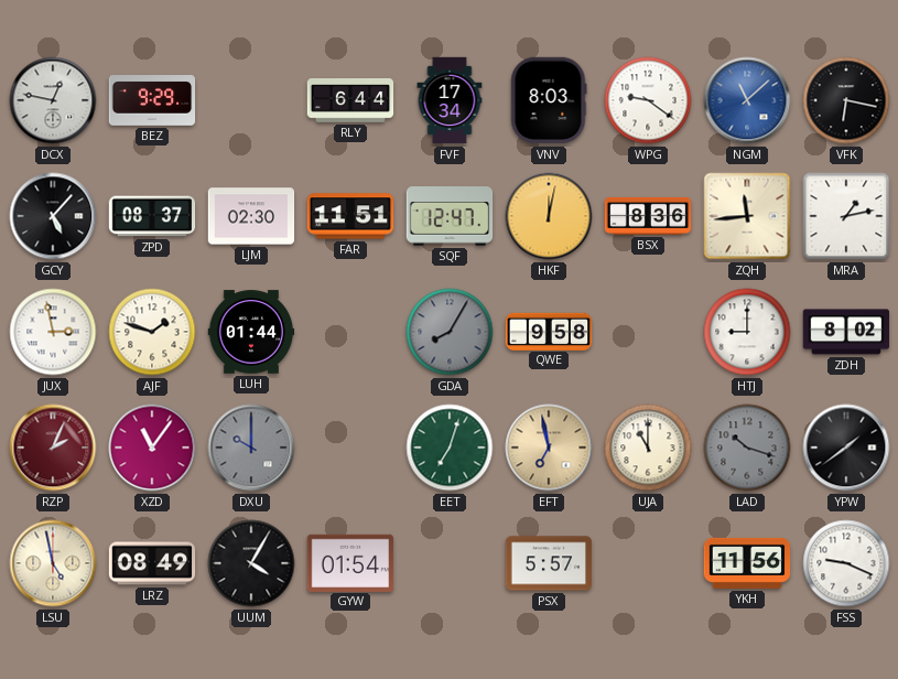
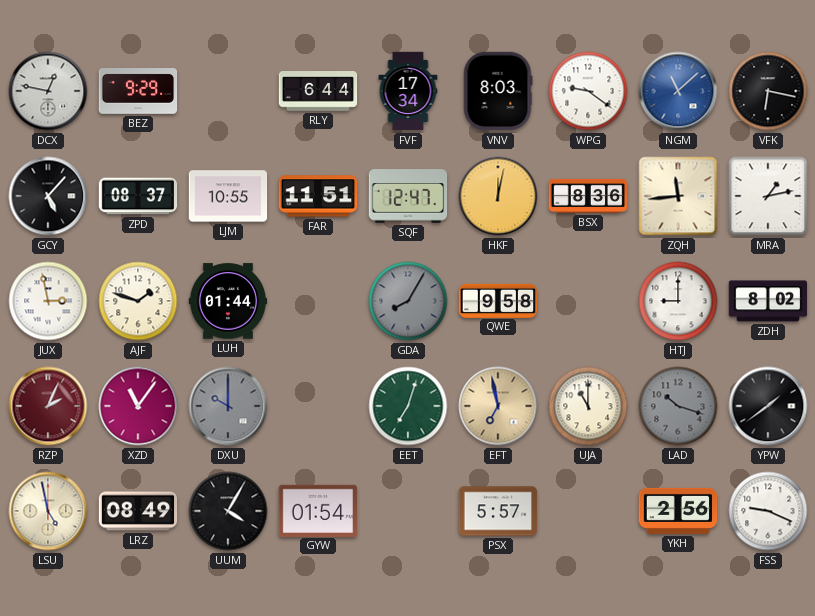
LJM: 02:30 -> 10:55
YKH: 11:56 -> 2:56
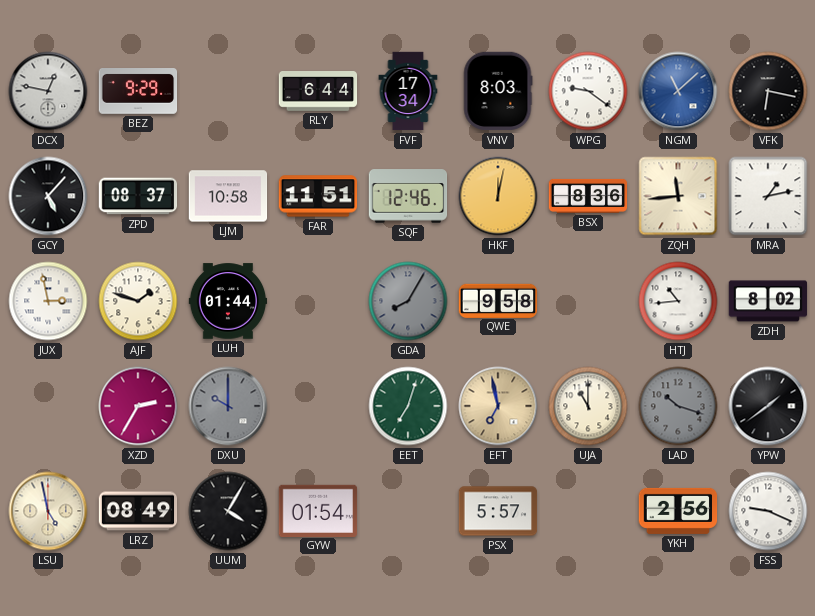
LJM: 10:55 -> 10:58
SQF: 12:47 -> 12:46
HTJ: 9:00 -> 10:44
RZP: 2:04 -> none
XZD: 11:06 -> 2:35
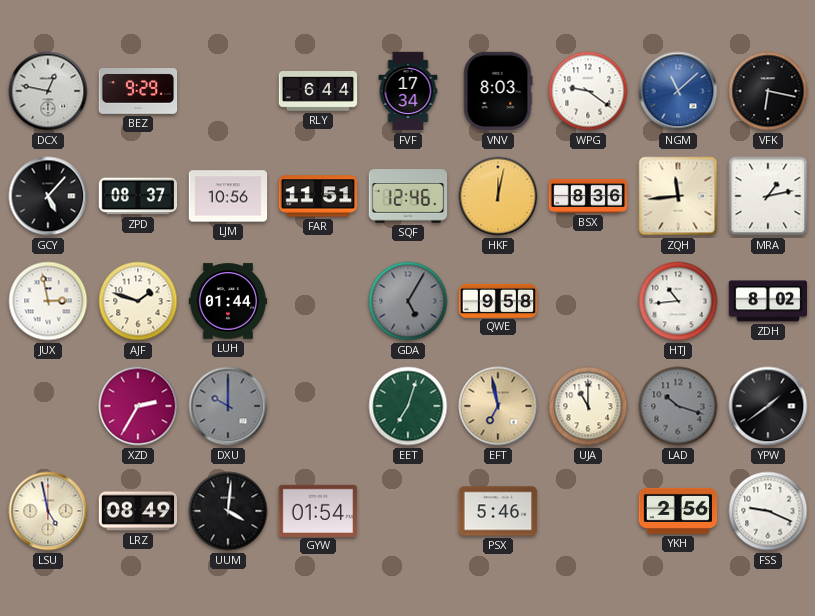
LJM: 10:58 -> 10:56
GDA: 8:05 -> 5:05
UUM: 4:05 -> 4:01
PSX: 5:57 -> 5:46
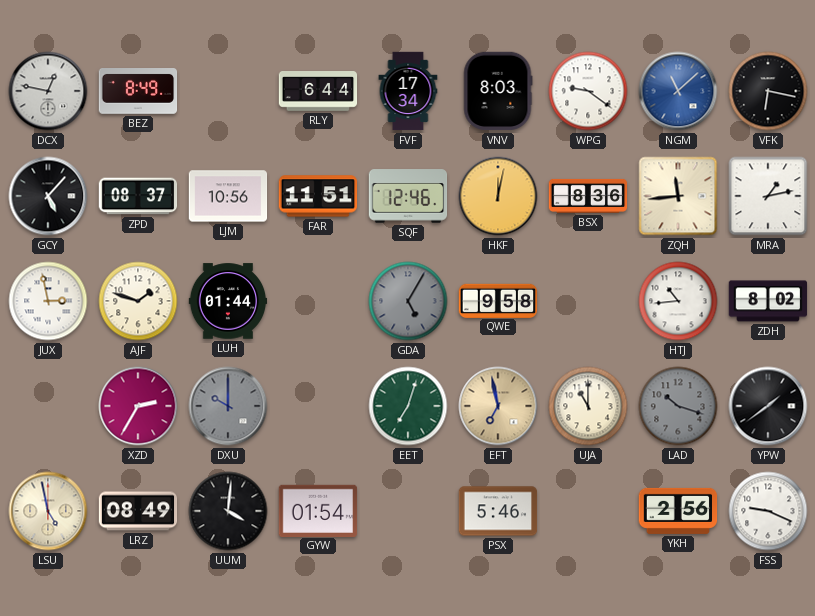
BEZ: 9:29 -> 8:49
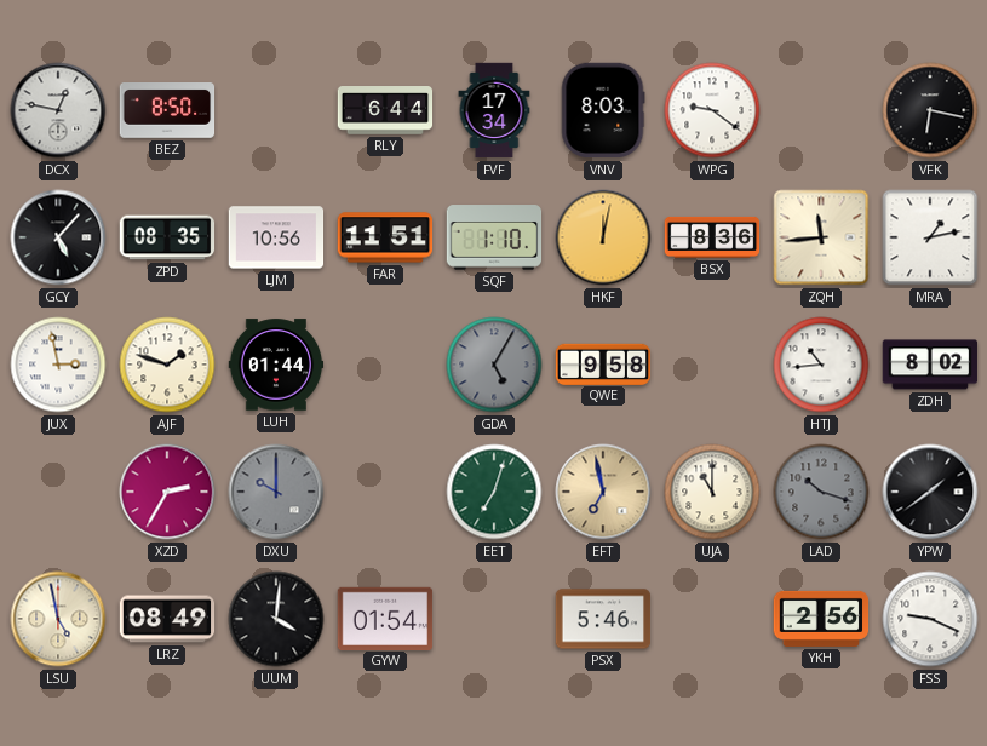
BEZ: 8:49 -> 8:50
NGM: 11:08 -> none
ZPD: 08:37 -> 08:35
SQF: 12:46 -> 1:10
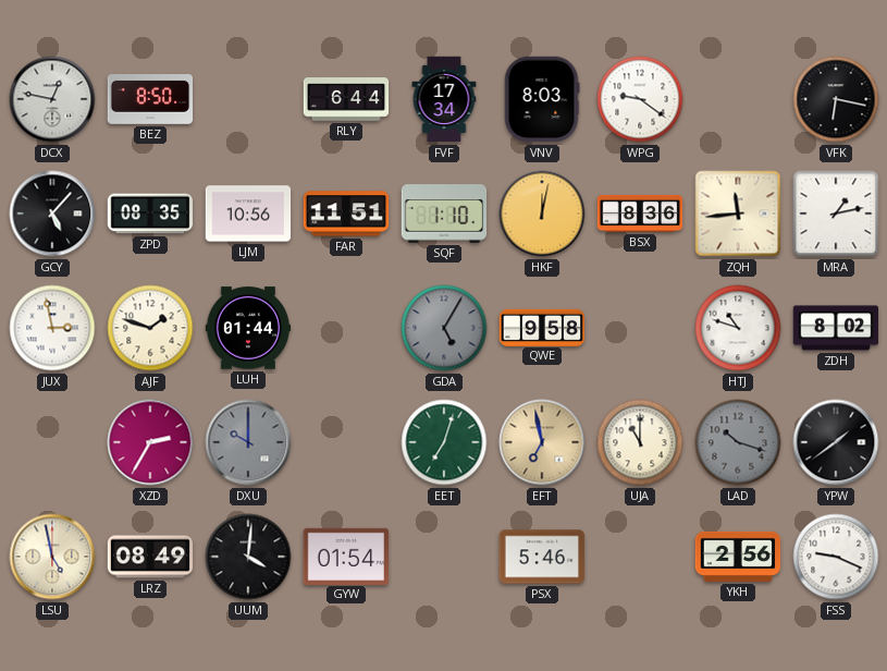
HTJ: 10:44 -> 10:48
